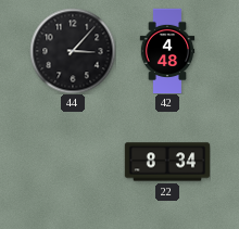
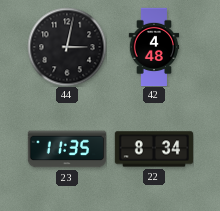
44: 3:07 -> 3:02
23: none -> 11:35
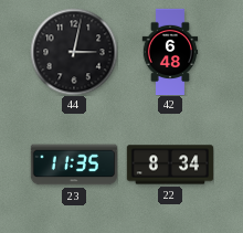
42: 4:48 -> 6:48
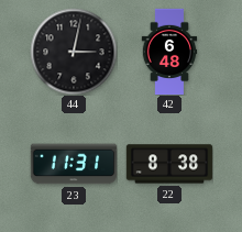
23: 11:35 -> 11:31
22: 8:34 -> 8:38
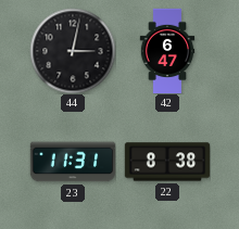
42: 6:48 -> 6:47
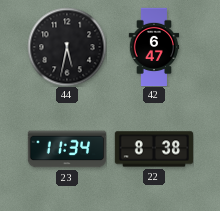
44: 3:02 -> 5:32
23: 11:31 -> 11:34
